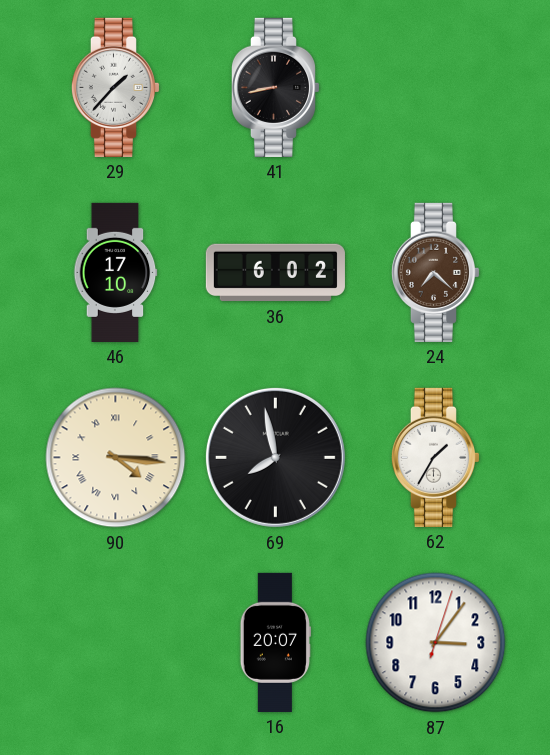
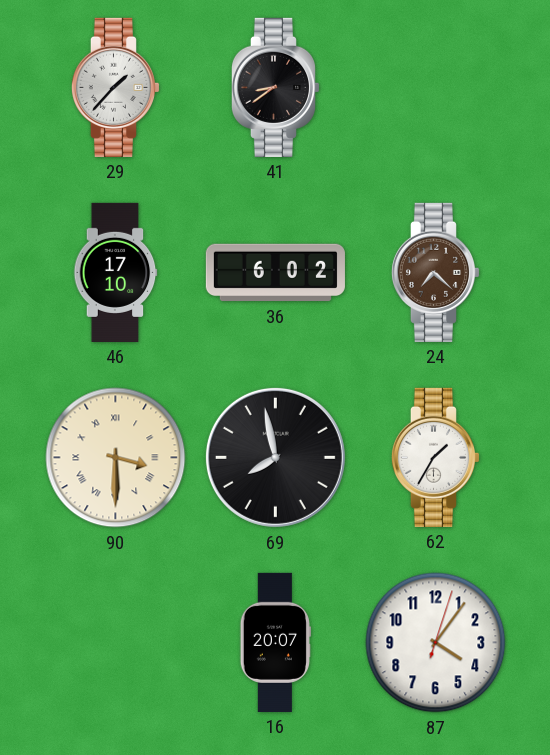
41: 8:43 -> 8:39
90: 4:16 -> 3:30
87: 3:06 -> 4:06
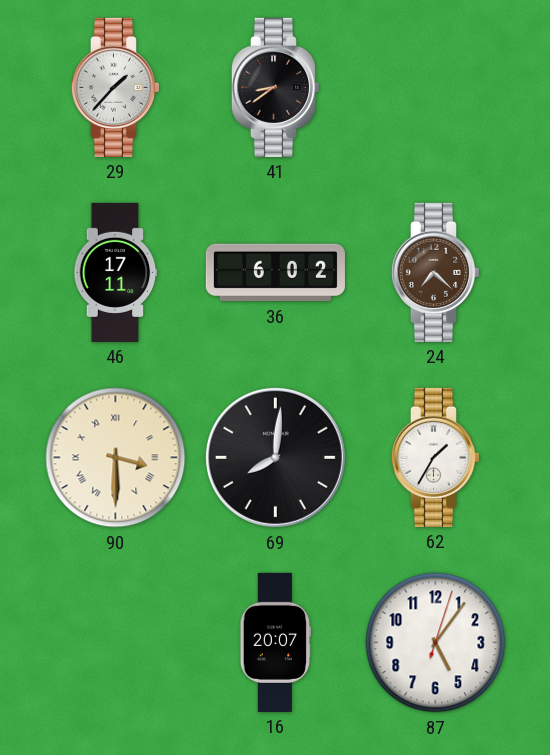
46: 17:10 -> 17:11
69: 7:58 -> 8:01
87: 4:06 -> 5:06
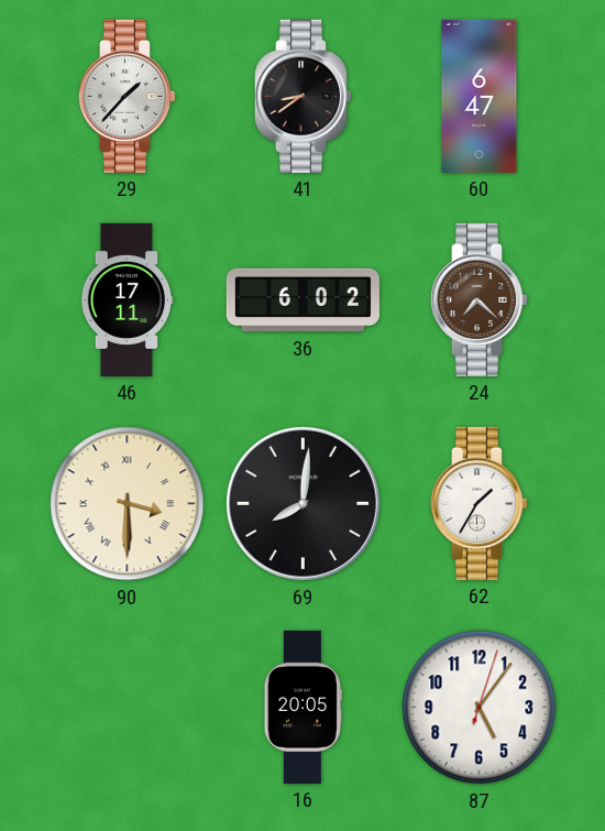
60: none -> 6:47
16: 20:07 -> 20:05
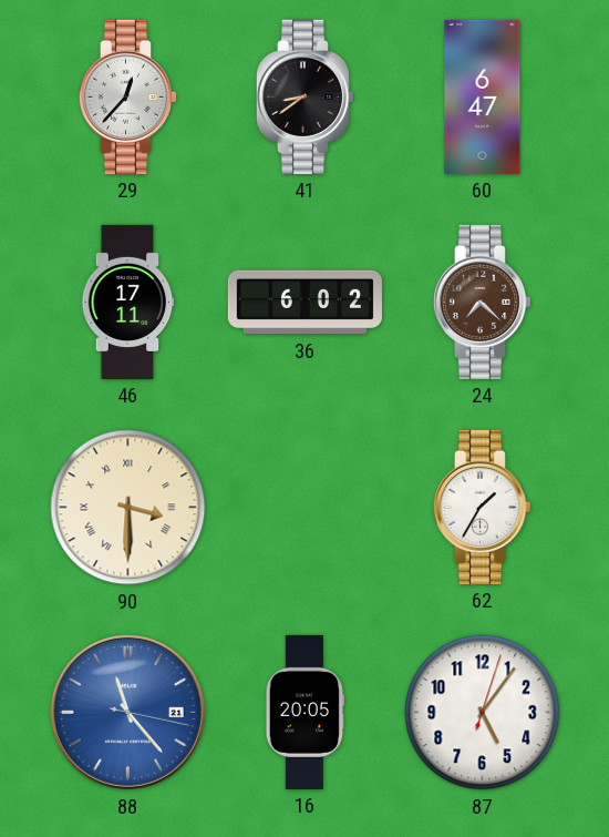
29: 1:37 -> 12:37
69: 8:01 -> none
88: none -> 11:23
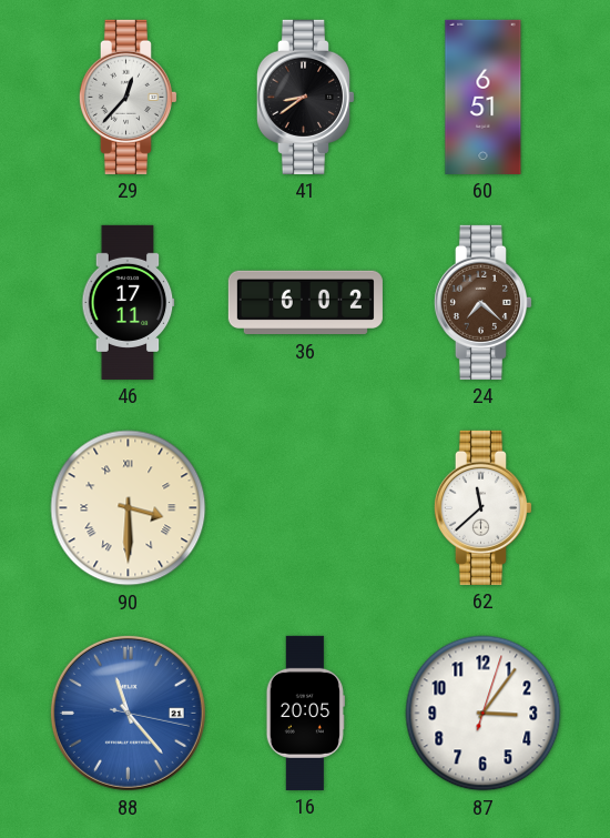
60: 6:47 -> 6:51
62: 1:35 -> 11:38
87: 5:06 -> 3:06
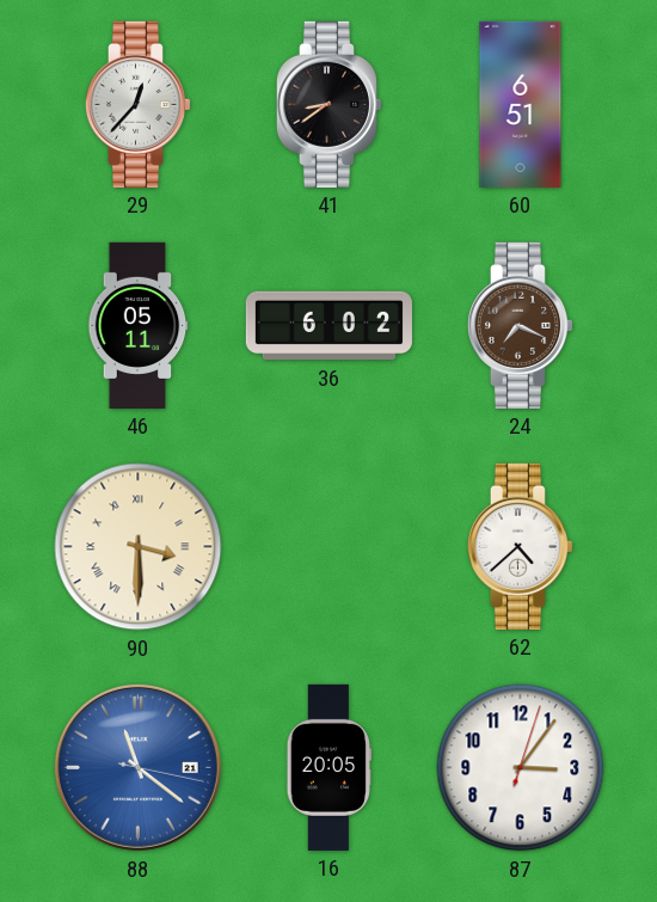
46: 17:11 -> 05:11
24: 7:22 -> 7:19
62: 11:38 -> 4:38
88: 11:23 -> 11:21
